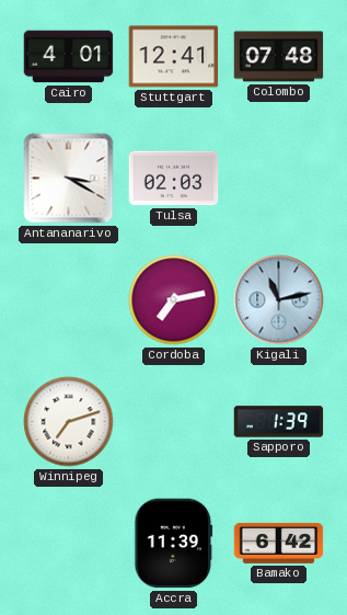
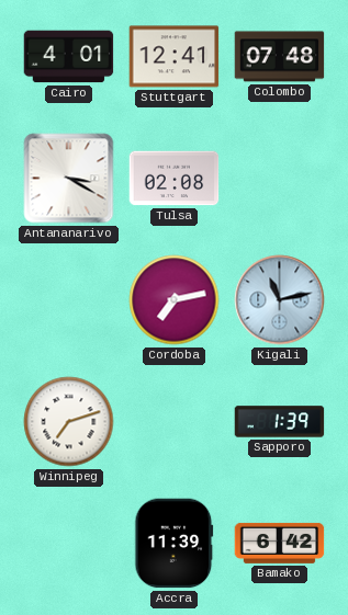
Tulsa: 02:03 -> 02:08
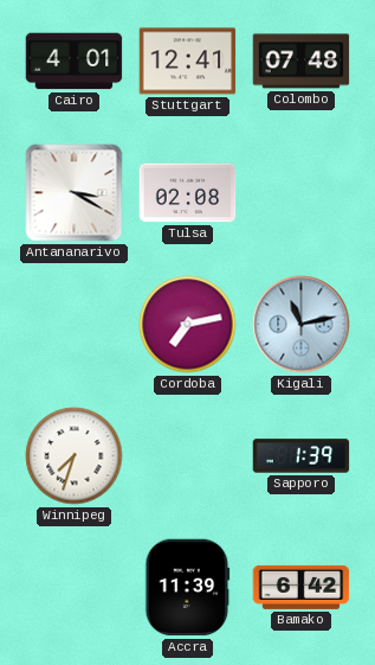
Winnipeg: 7:12 -> 7:33
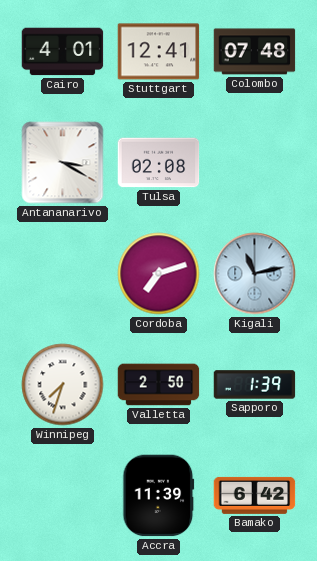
Cordoba: 7:13 -> 7:12
Valletta: none -> 2:50
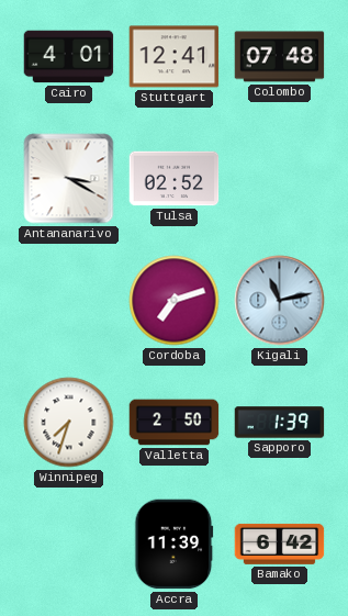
Tulsa: 02:08 -> 02:52
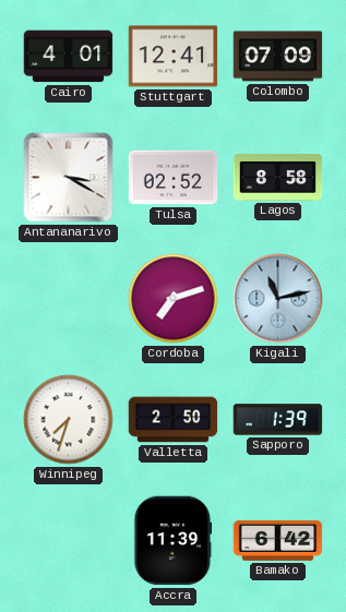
Colombo: 07:48 -> 07:09
Lagos: none -> 8:58
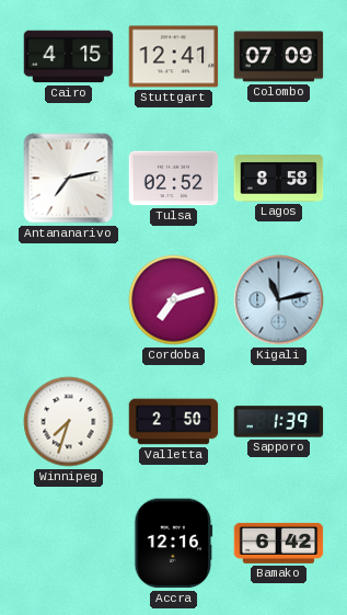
Cairo: 4:01 -> 4:15
Antananarivo: 3:20 -> 7:13
Accra: 11:39 -> 12:16
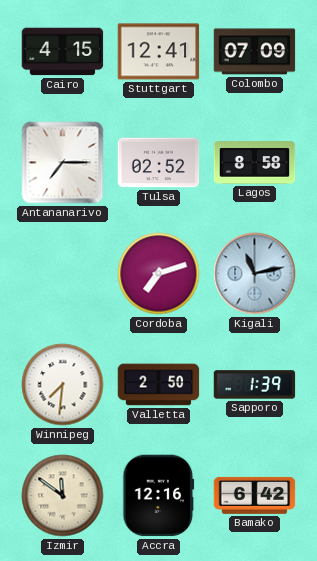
Antananarivo: 7:13 -> 7:15
Winnipeg: 7:33 -> 7:31
Izmir: none -> 11:51
